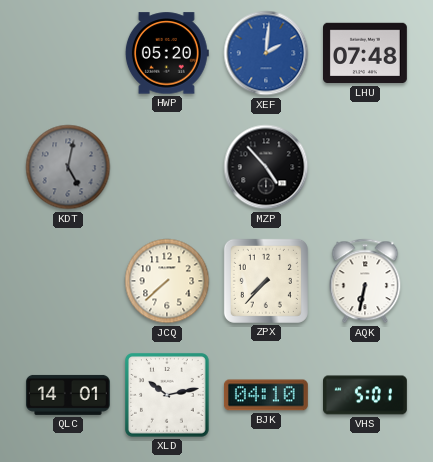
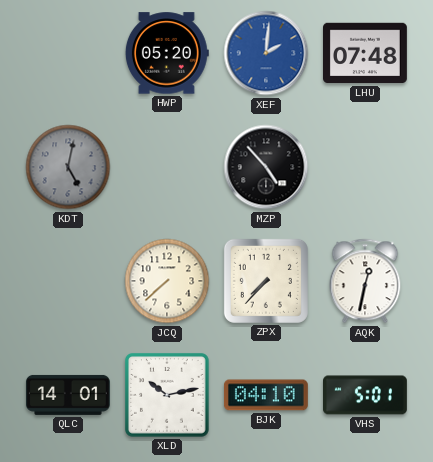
AQK: 6:32 -> 12:32
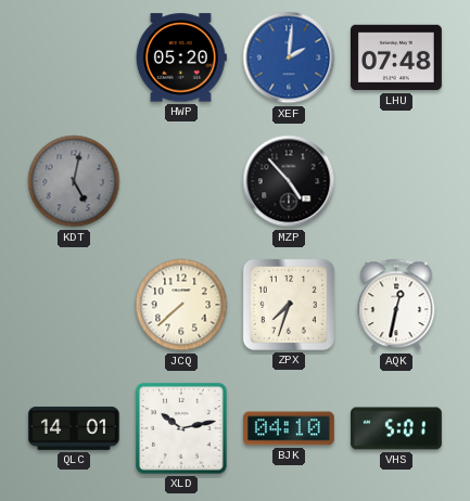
ZPX: 7:37 -> 7:33
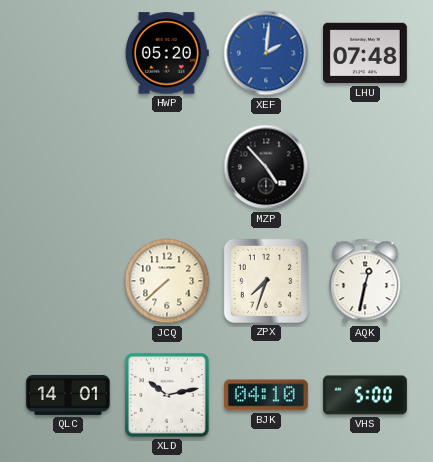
KDT: 5:02 -> none
VHS: 5:01 -> 5:00
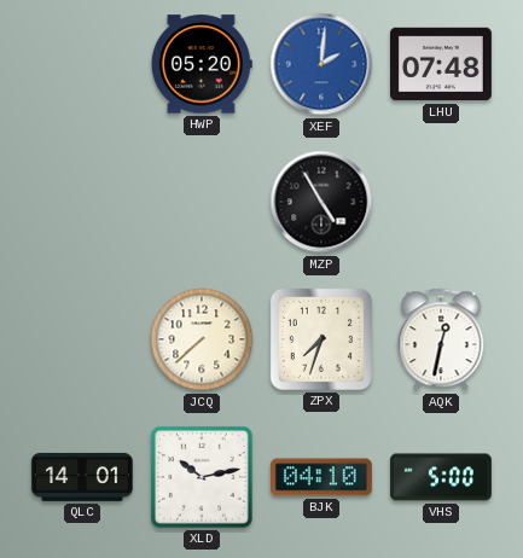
MZP: 4:53 -> 4:55
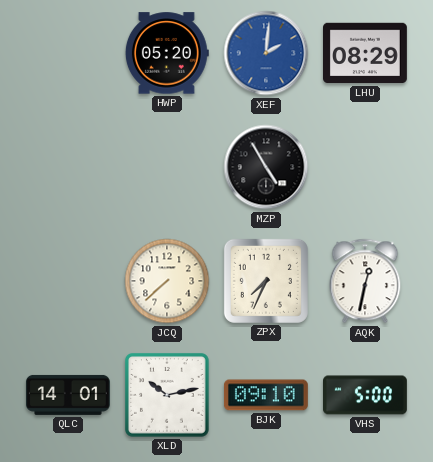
LHU: 07:48 -> 08:29
ZPX: 7:33 -> 7:34
BJK: 04:10 -> 09:10
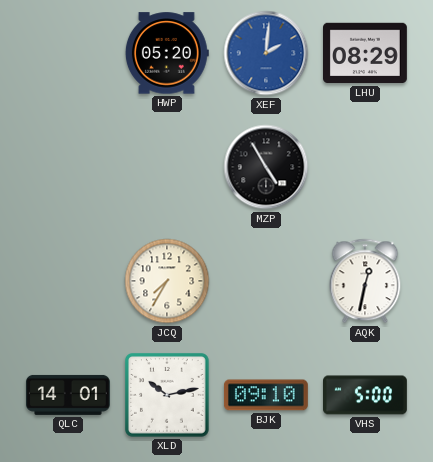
JCQ: 7:38 -> 7:35
ZPX: 7:34 -> none
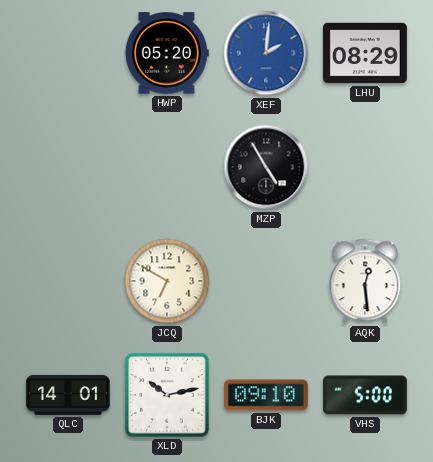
JCQ: 7:35 -> 6:50
AQK: 12:32 -> 12:29
